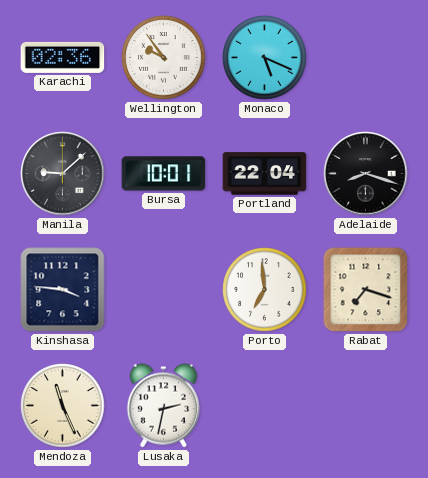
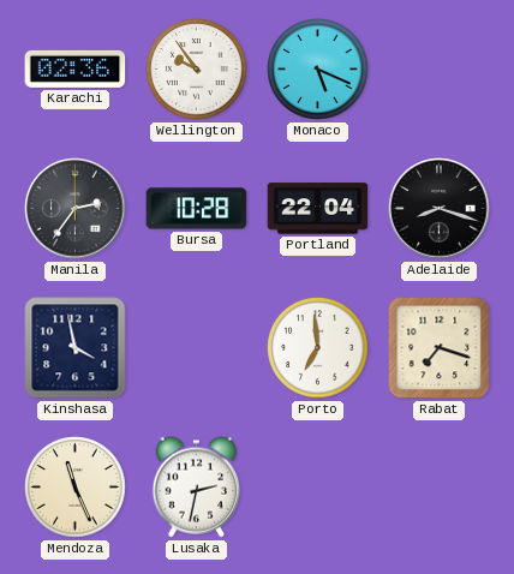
Manila: 9:08 -> 2:36
Bursa: 10:01 -> 10:28
Kinshasa: 3:46 -> 3:58
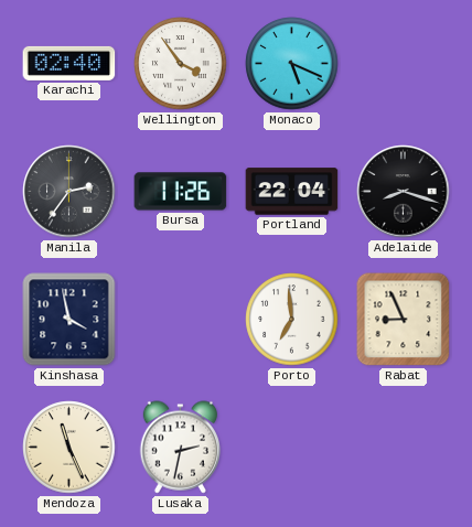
Karachi: 02:36 -> 02:40
Wellington: 9:54 -> 3:54
Bursa: 10:28 -> 11:26
Rabat: 7:18 -> 8:56
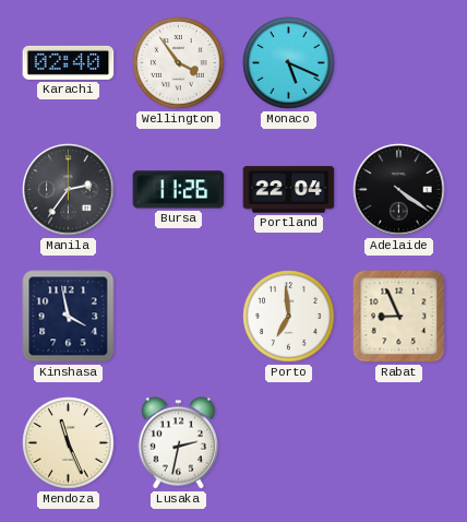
Adelaide: 8:18 -> 4:21
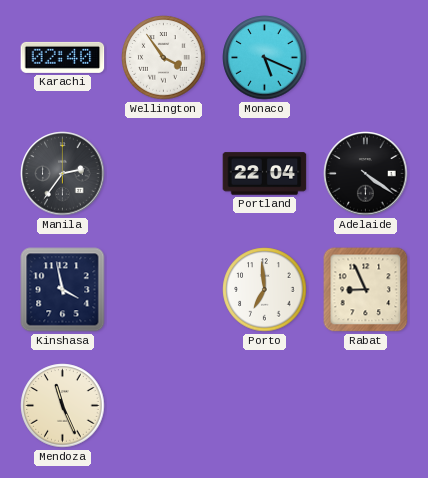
Bursa: 11:26 -> none
Lusaka: 2:32 -> none
